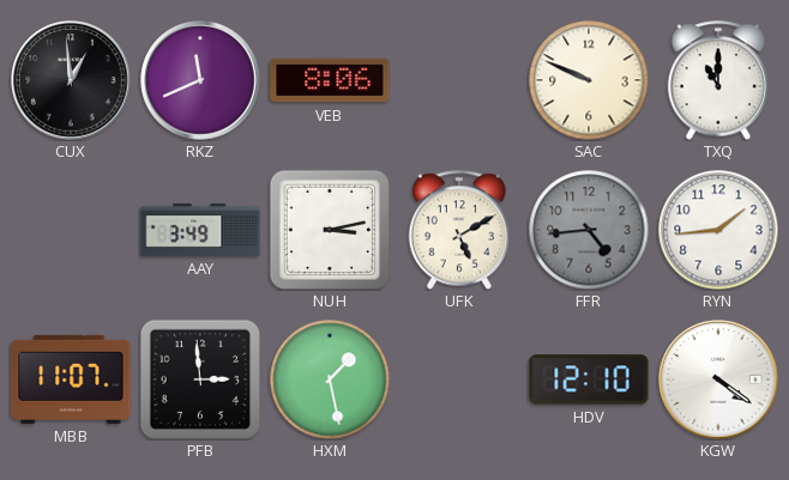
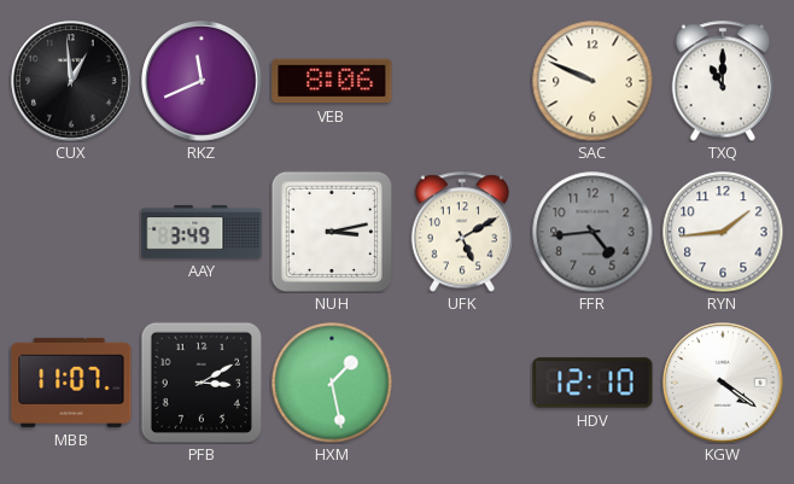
PFB: 2:59 -> 3:10
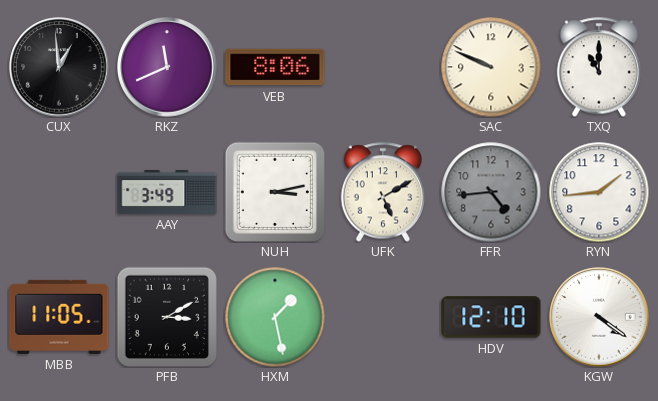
MBB: 11:07 -> 11:05
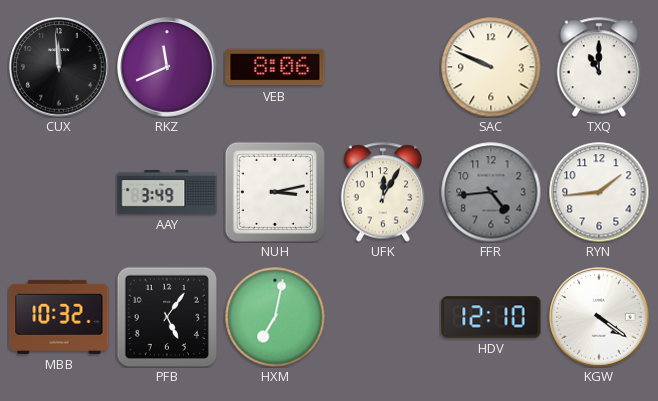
CUX: 12:59 -> 11:59
UFK: 5:10 -> 12:05
MBB: 11:05 -> 10:32
PFB: 3:10 -> 5:06
HXM: 1:28 -> 7:02
